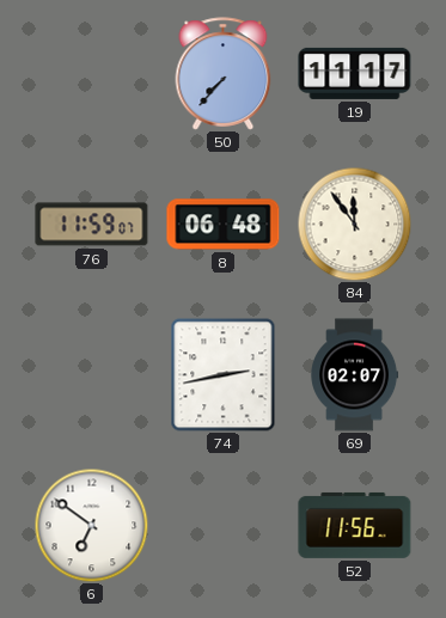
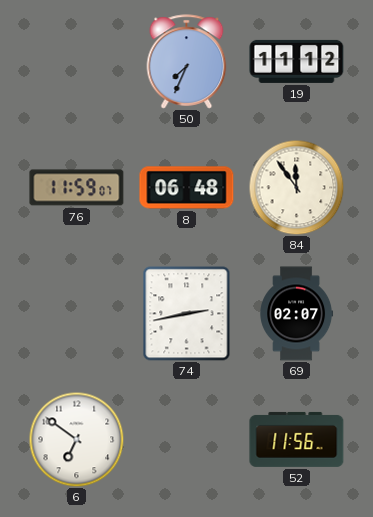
50: 7:37 -> 7:34
19: 11:17 -> 11:12
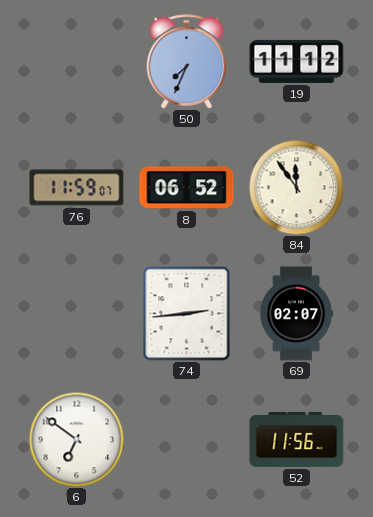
8: 06:48 -> 06:52
74: 2:43 -> 2:44
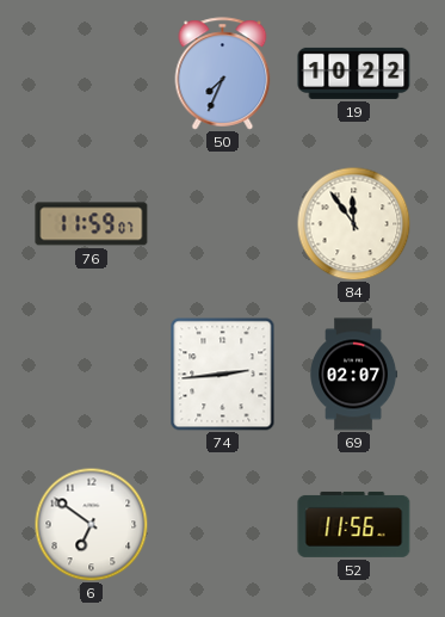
19: 11:12 -> 10:22
8: 06:52 -> none
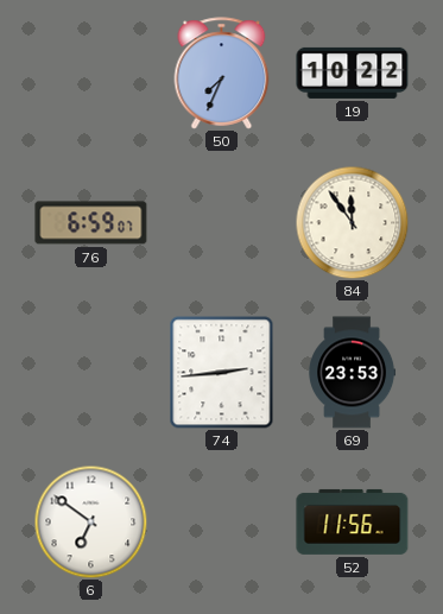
76: 11:59 -> 6:59
69: 02:07 -> 23:53
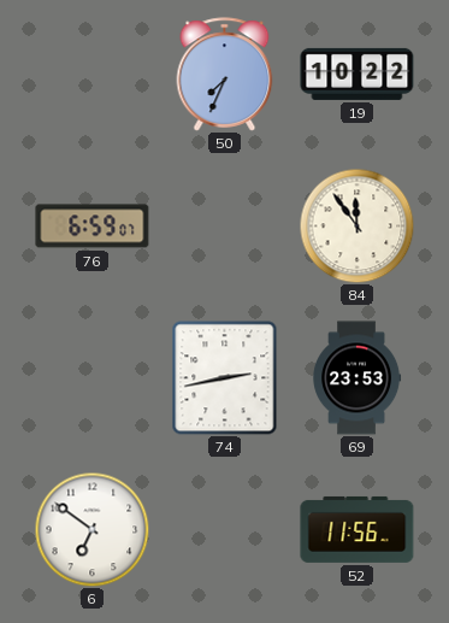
74: 2:44 -> 2:43
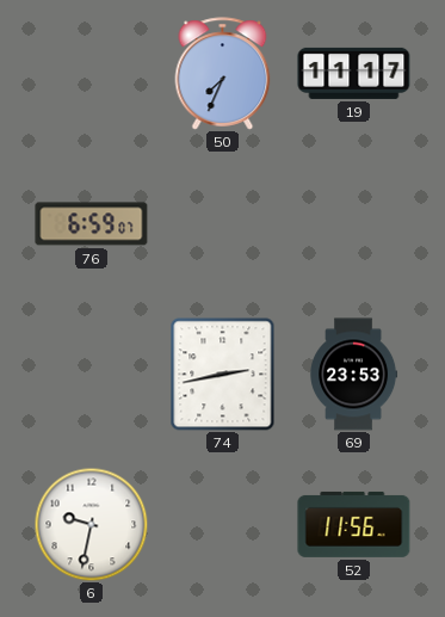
19: 10:22 -> 11:17
84: 11:54 -> none
6: 6:51 -> 9:32
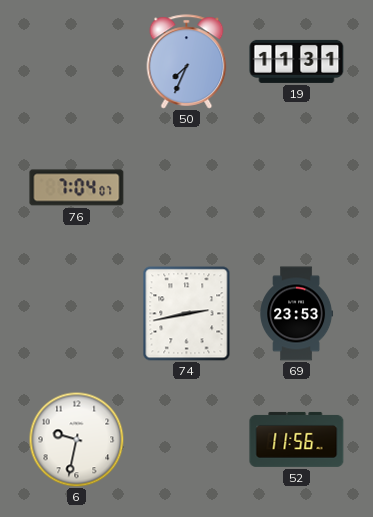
19: 11:17 -> 11:31
76: 6:59 -> 7:04
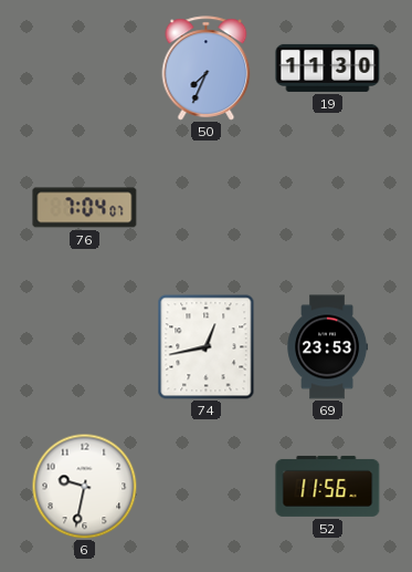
19: 11:31 -> 11:30
74: 2:43 -> 12:43
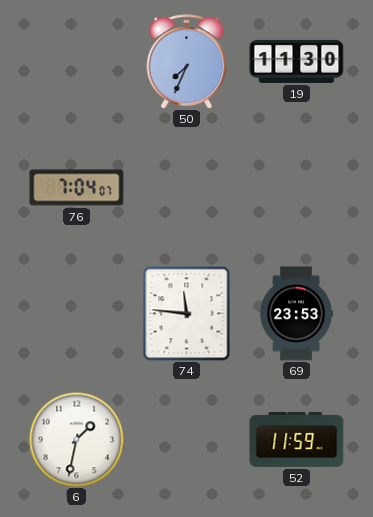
74: 12:43 -> 11:46
6: 9:32 -> 1:32
52: 11:56 -> 11:59
